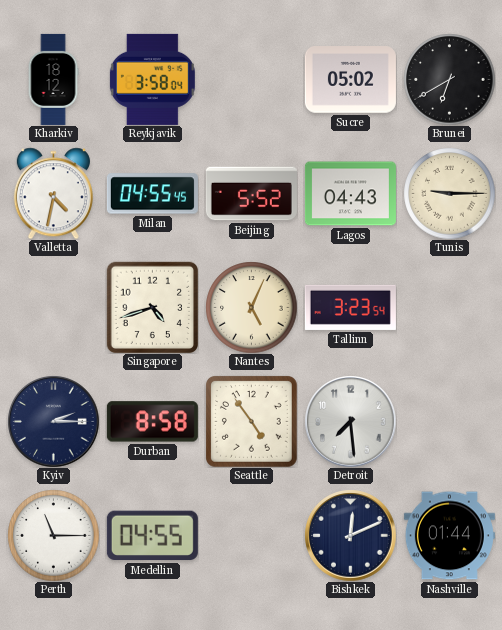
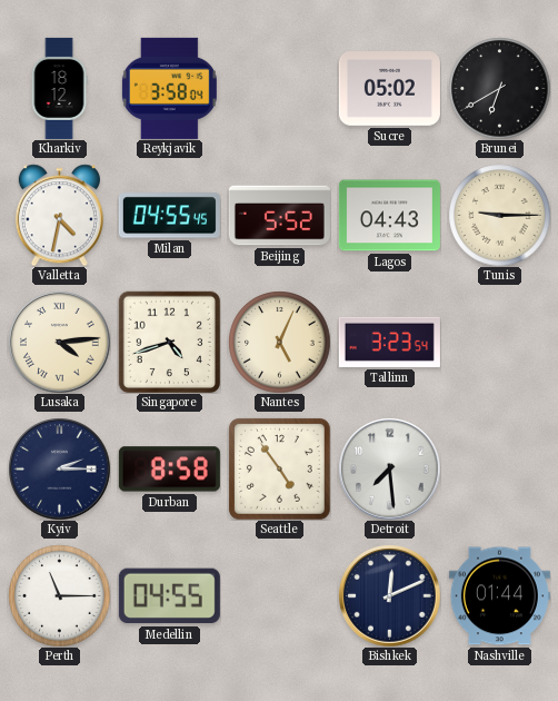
Lusaka: none -> 4:14
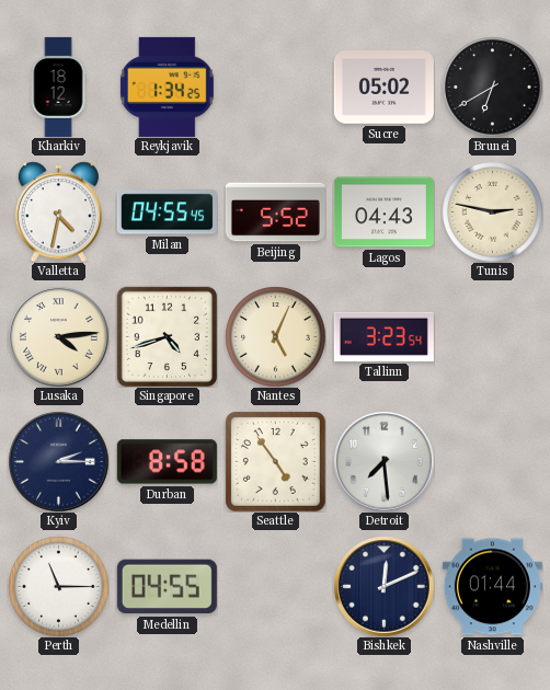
Reykjavik: 3:58 -> 1:34
Tunis: 9:15 -> 2:47
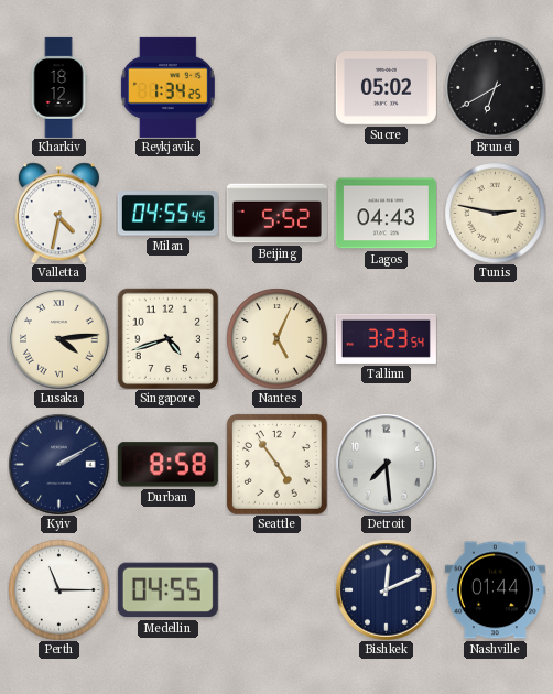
Kyiv: 2:15 -> 2:10
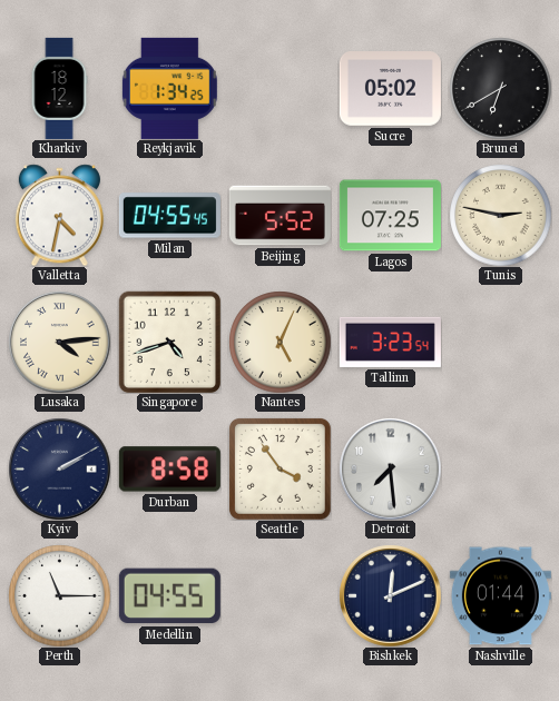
Lagos: 04:43 -> 07:25
Seattle: 4:54 -> 3:54
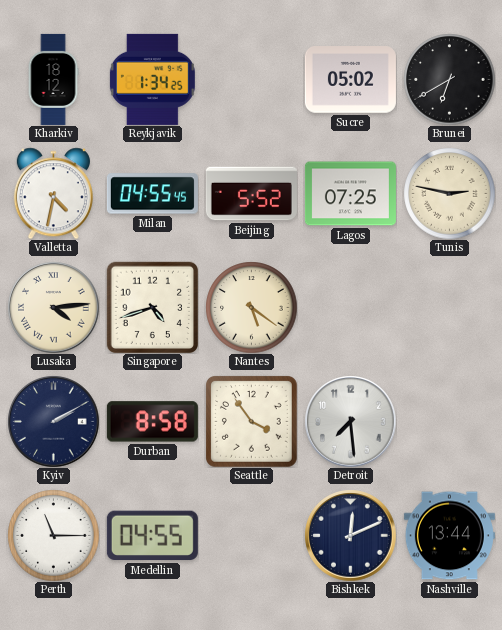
Nantes: 5:04 -> 5:21
Tallinn: 3:23 -> none
Nashville: 01:44 -> 13:44
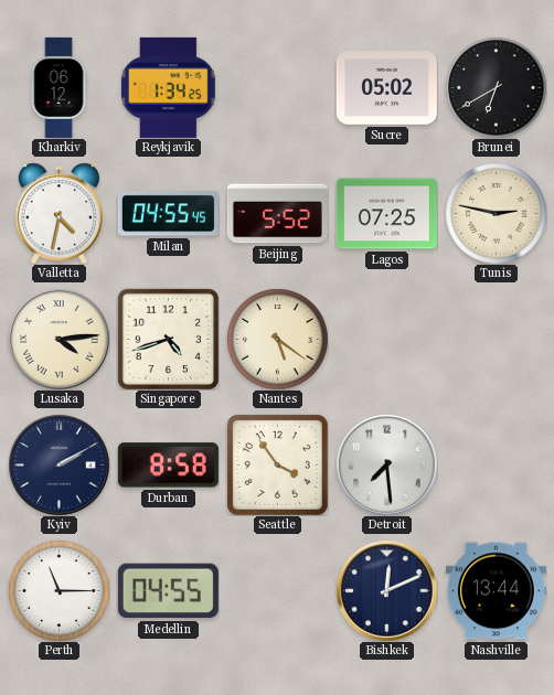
Kharkiv: 18:12 -> 06:12
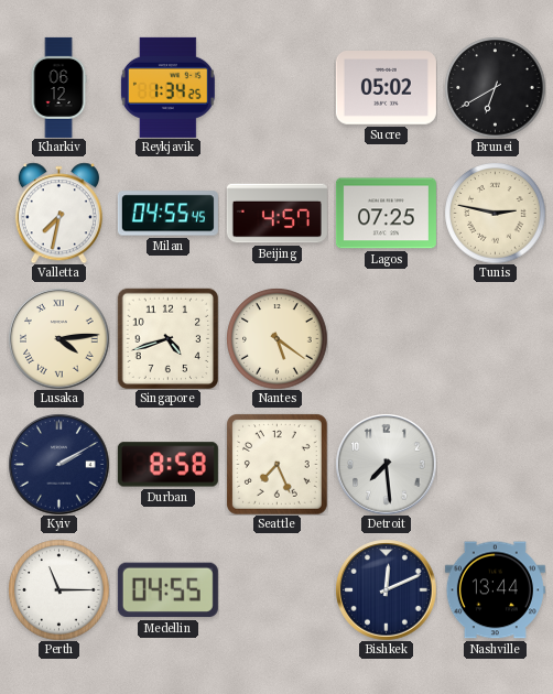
Valletta: 4:32 -> 7:32
Beijing: 5:52 -> 4:57
Seattle: 3:54 -> 7:26
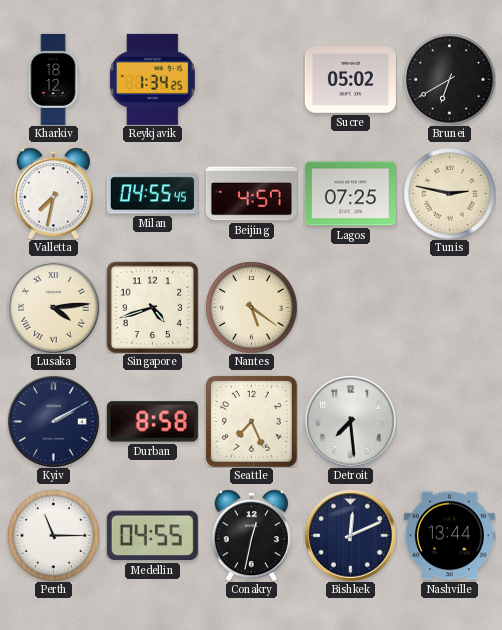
Kharkiv: 06:12 -> 18:12
Conakry: none -> 12:32
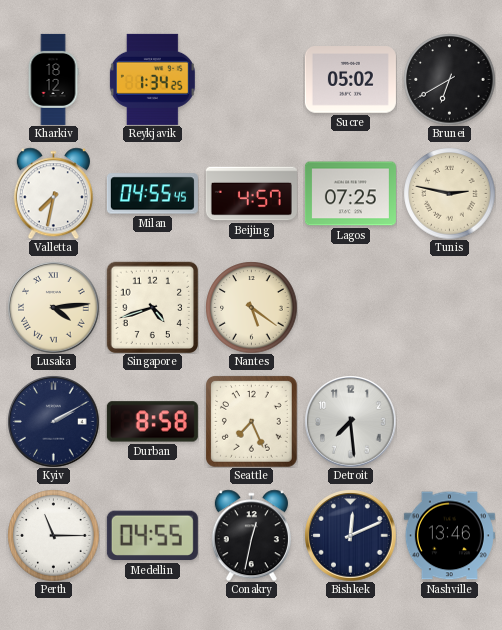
Nashville: 13:44 -> 13:46
